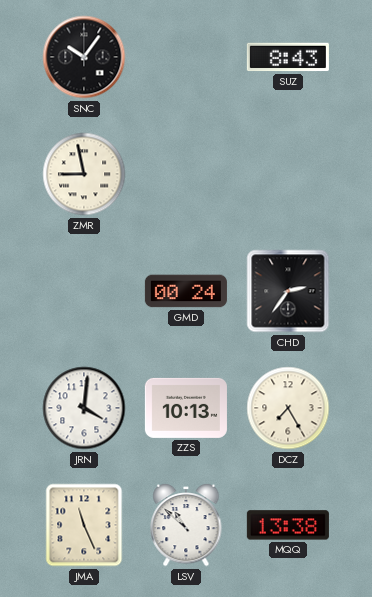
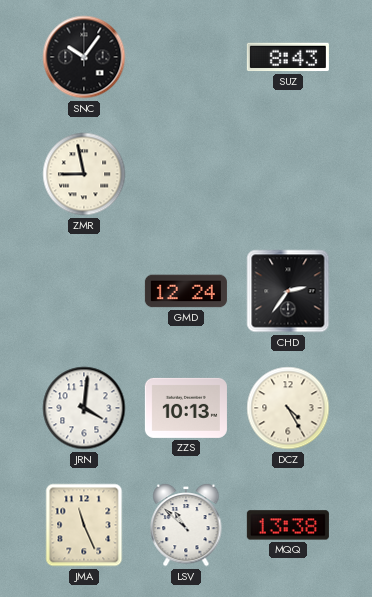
GMD: 00:24 -> 12:24
DCZ: 7:25 -> 4:25
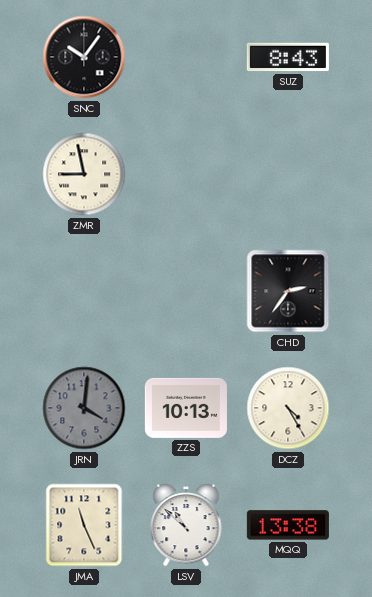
GMD: 12:24 -> none
JRN dial: white -> grey
